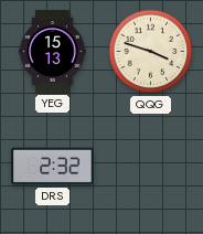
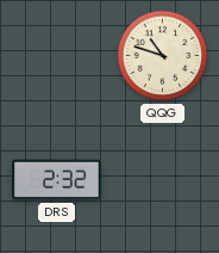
YEG: 15:13 -> none
QQG: 3:48 -> 10:48
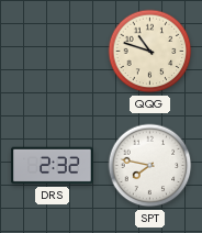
SPT: none -> 7:47
